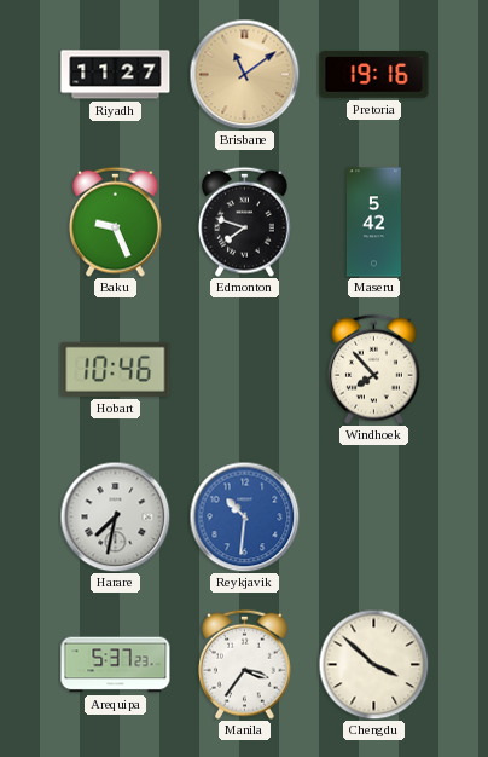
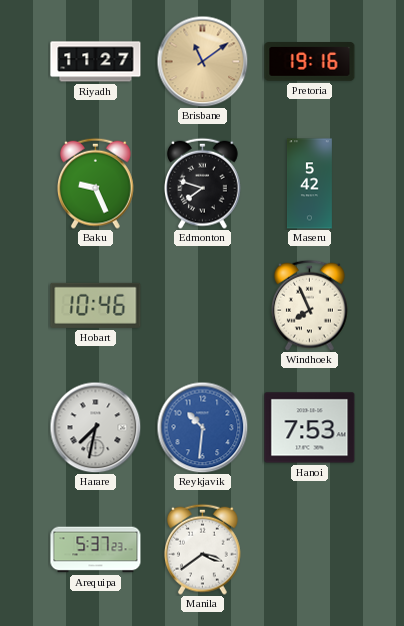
Windhoek: 7:53 -> 7:56
Hanoi: none -> 7:53
Manila: 3:36 -> 3:39
Chengdu: 3:52 -> none
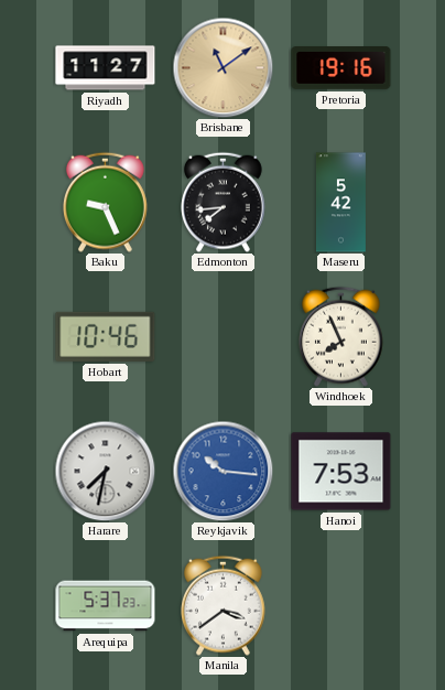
Edmonton: 7:48 -> 7:44
Reykjavik: 10:31 -> 10:16
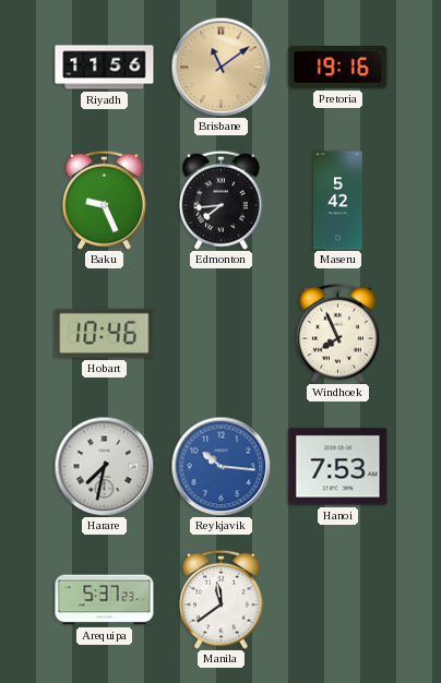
Riyadh: 11:27 -> 11:56
Manila: 3:39 -> 11:39
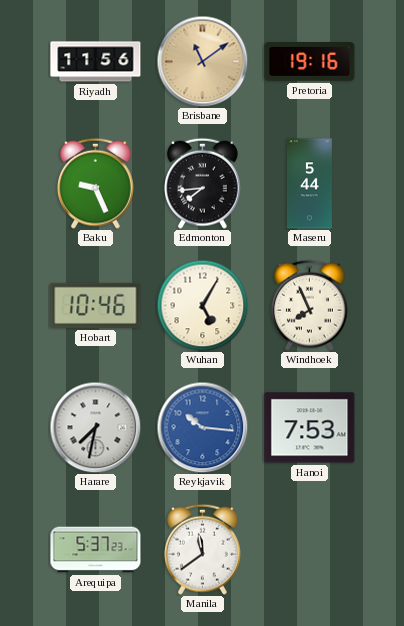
Maseru: 5:42 -> 5:44
Wuhan: none -> 5:05
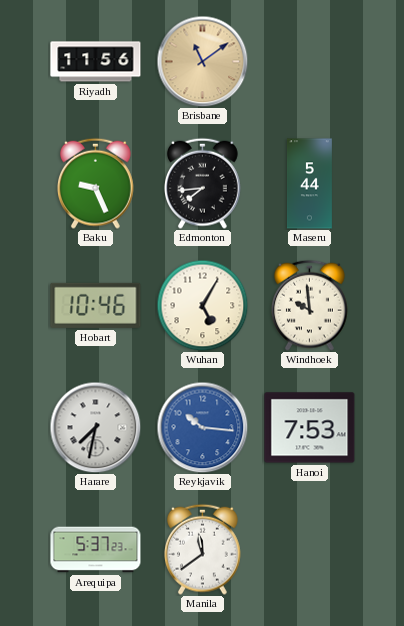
Pretoria: 19:16 -> none
Windhoek: 7:56 -> 9:59
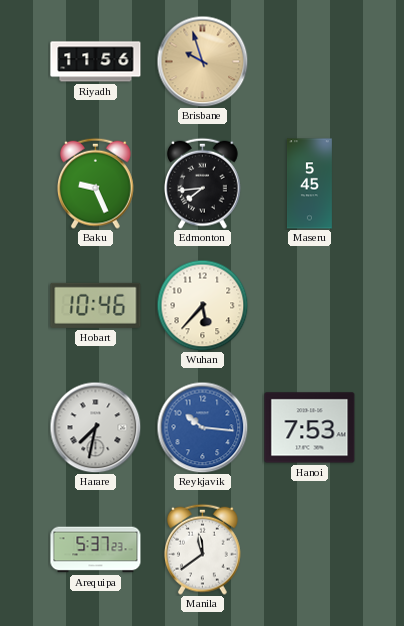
Brisbane: 11:09 -> 9:57
Maseru: 5:44 -> 5:45
Wuhan: 5:05 -> 5:37
Windhoek: 9:59 -> none
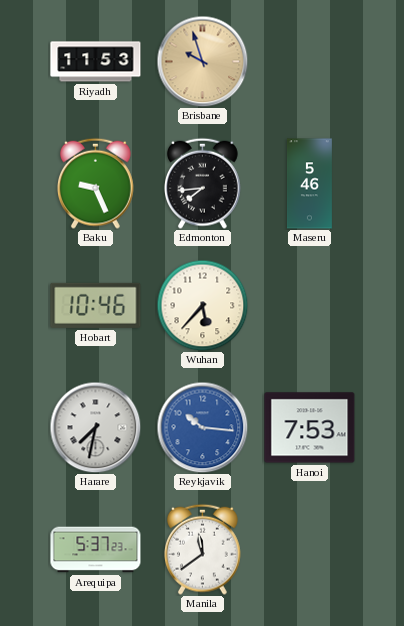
Riyadh: 11:56 -> 11:53
Maseru: 5:45 -> 5:46
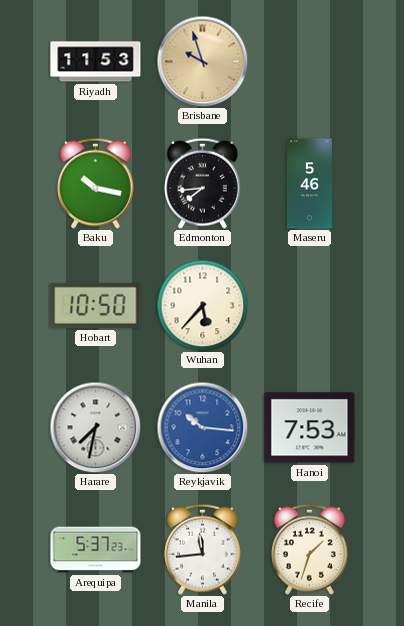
Baku: 9:26 -> 10:17
Hobart: 10:46 -> 10:50
Manila: 11:39 -> 11:44
Recife: none -> 1:33
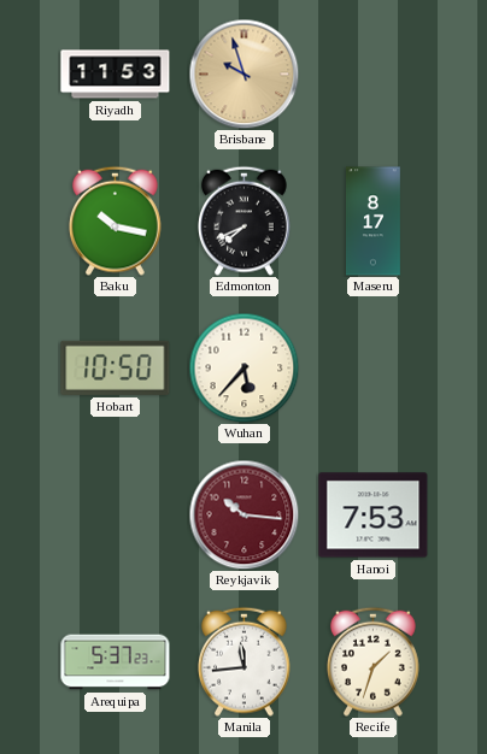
Edmonton: 7:44 -> 7:41
Maseru: 5:46 -> 8:17
Harare: 7:32 -> none
Reykjavik dial: blue -> burgundy
